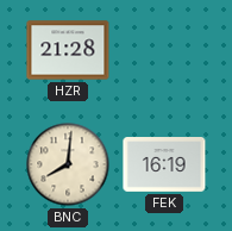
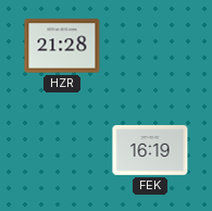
BNC: 8:01 -> none
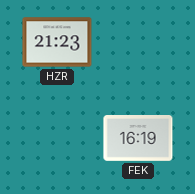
HZR: 21:28 -> 21:23
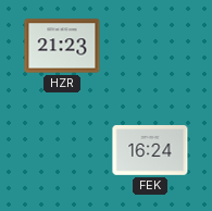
FEK: 16:19 -> 16:24
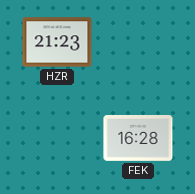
FEK: 16:24 -> 16:28
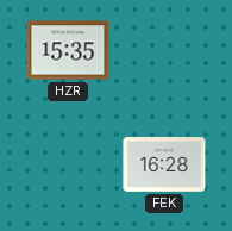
HZR: 21:23 -> 15:35
